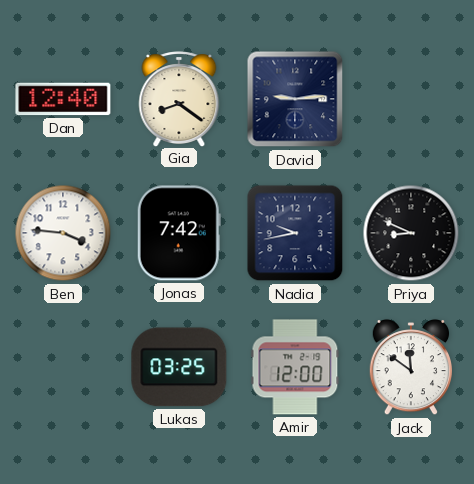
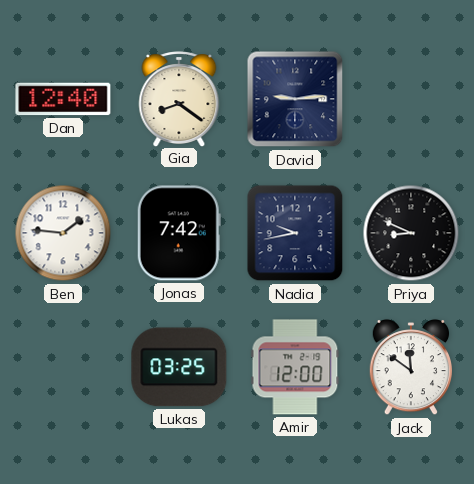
Ben: 3:46 -> 1:46
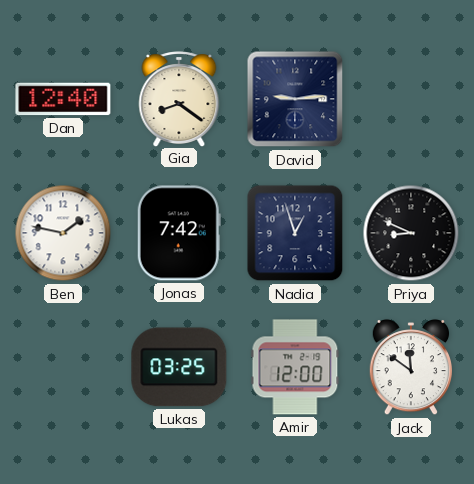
Ben: 1:46 -> 1:47
Nadia: 9:43 -> 12:57
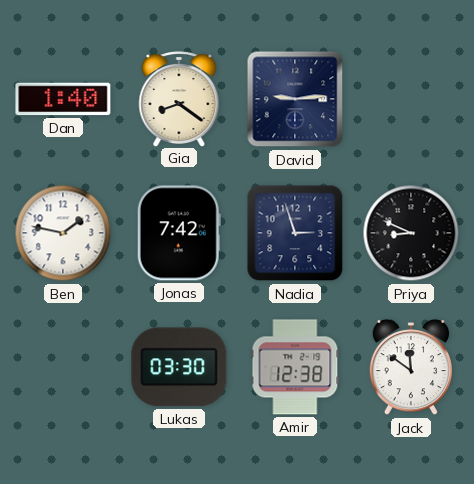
Dan: 12:40 -> 1:40
Nadia: 12:57 -> 2:57
Lukas: 03:25 -> 03:30
Amir: 12:00 -> 12:38
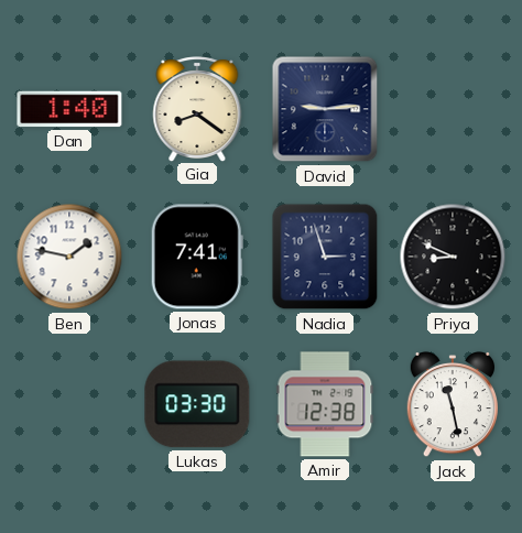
Jonas: 7:42 -> 7:41
Jack: 11:51 -> 11:28
